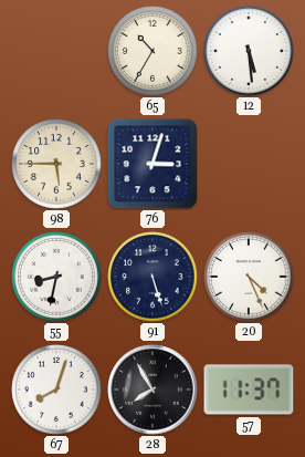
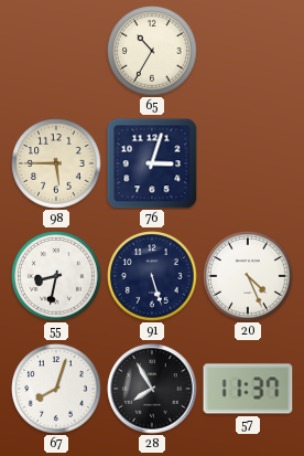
12: 5:29 -> none
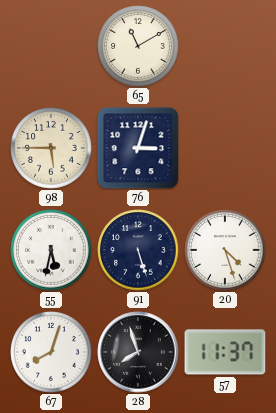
65: 10:35 -> 11:10
55: 8:32 -> 5:32
20: 4:26 -> 4:27
28: 7:55 -> 7:57
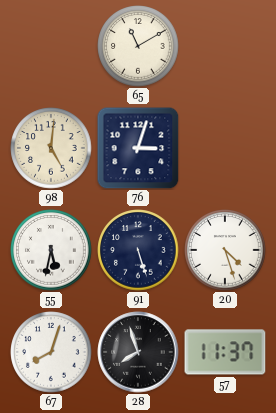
98: 5:45 -> 5:01
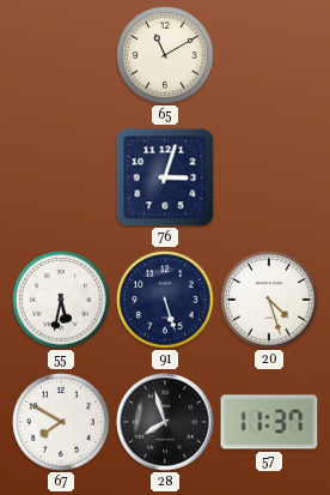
98: 5:01 -> none
67: 8:03 -> 7:50
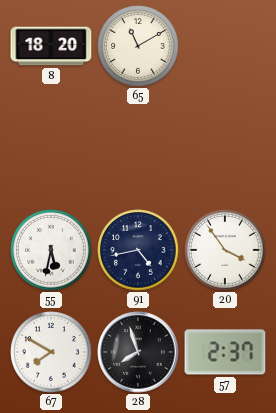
8: none -> 18:20
76: 3:03 -> none
91: 5:27 -> 4:43
20: 4:27 -> 3:54
57: 11:37 -> 2:37
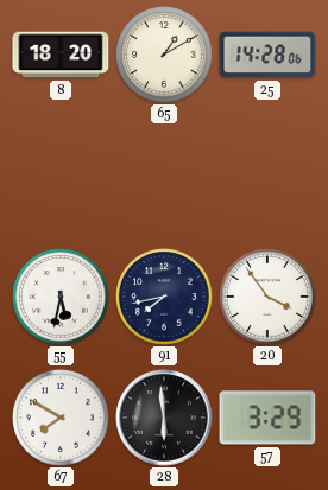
65: 11:10 -> 1:10
25: none -> 14:28
91: 4:43 -> 7:43
28: 7:57 -> 5:59
57: 2:37 -> 3:29
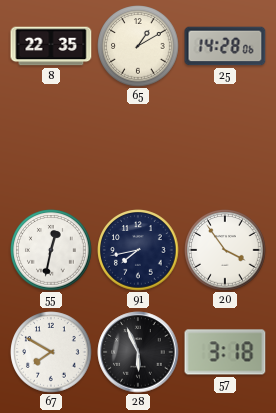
8: 18:20 -> 22:35
55: 5:32 -> 12:32
28: 5:59 -> 5:56
57: 3:29 -> 3:18
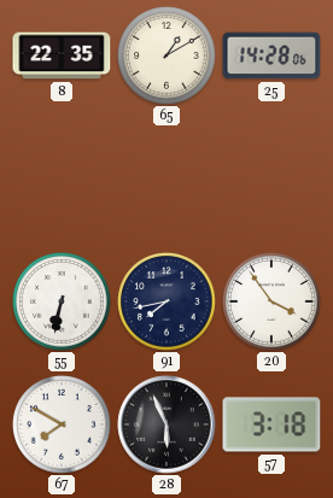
55: 12:32 -> 6:32
